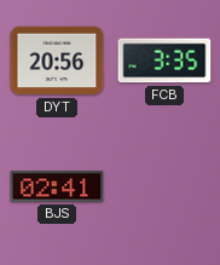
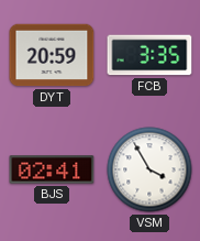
DYT: 20:56 -> 20:59
VSM: none -> 3:55
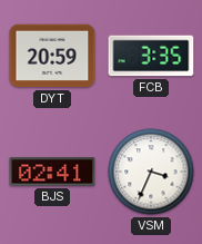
VSM: 3:55 -> 3:34
